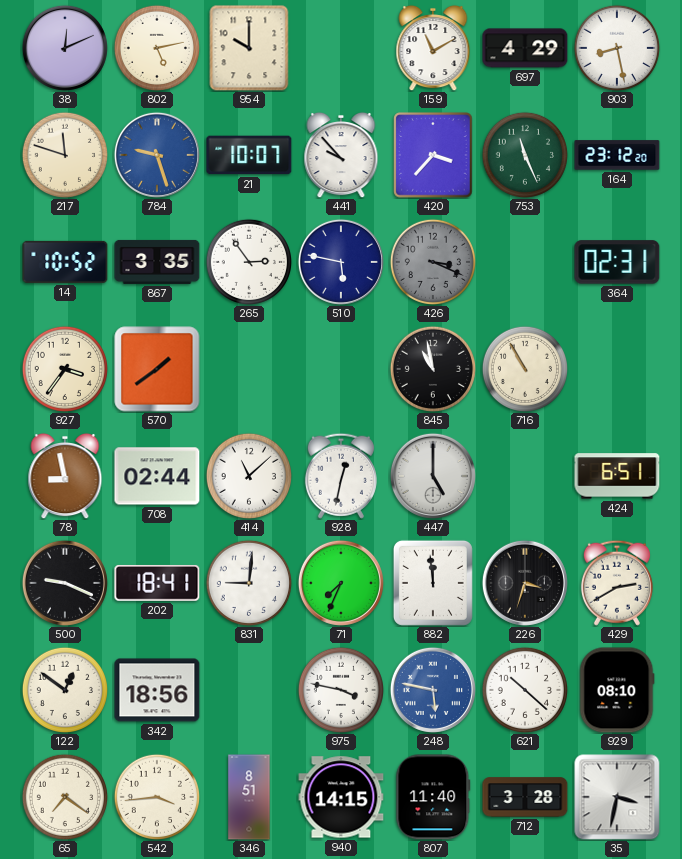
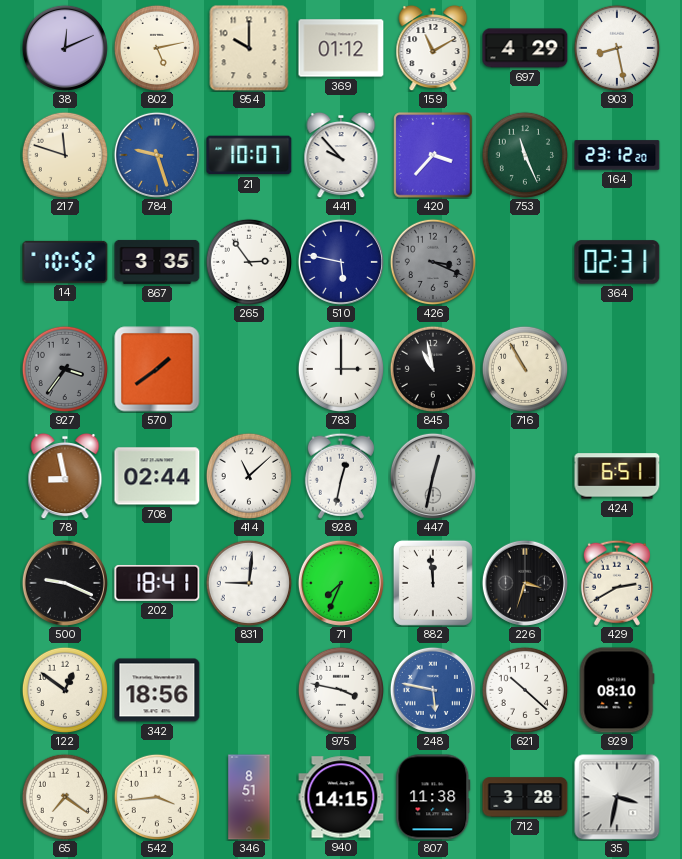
369: none -> 01:12
927 dial: cream -> grey
783: none -> 3:00
447: 5:00 -> 12:32
807: 11:40 -> 11:38
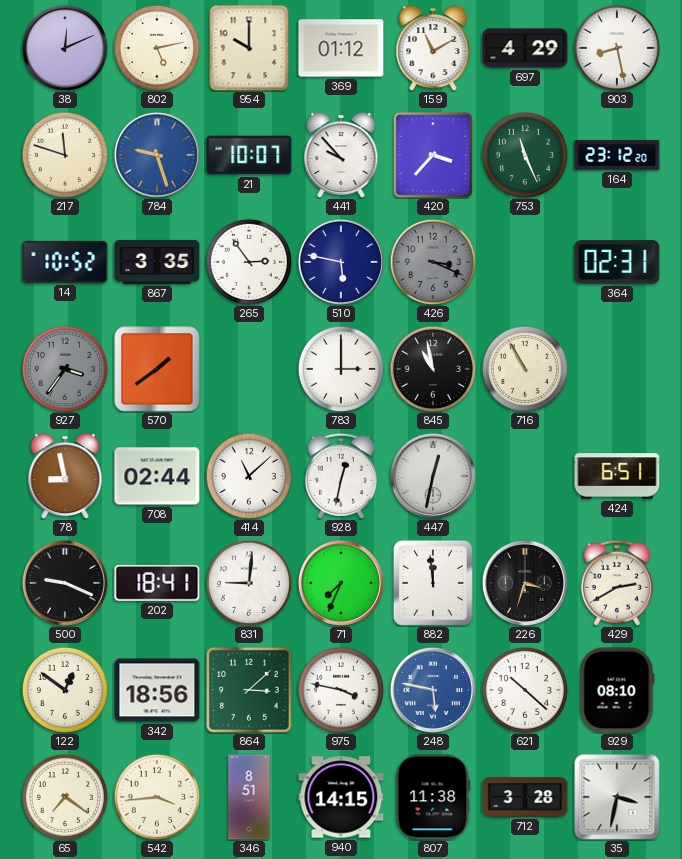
864: none -> 3:08
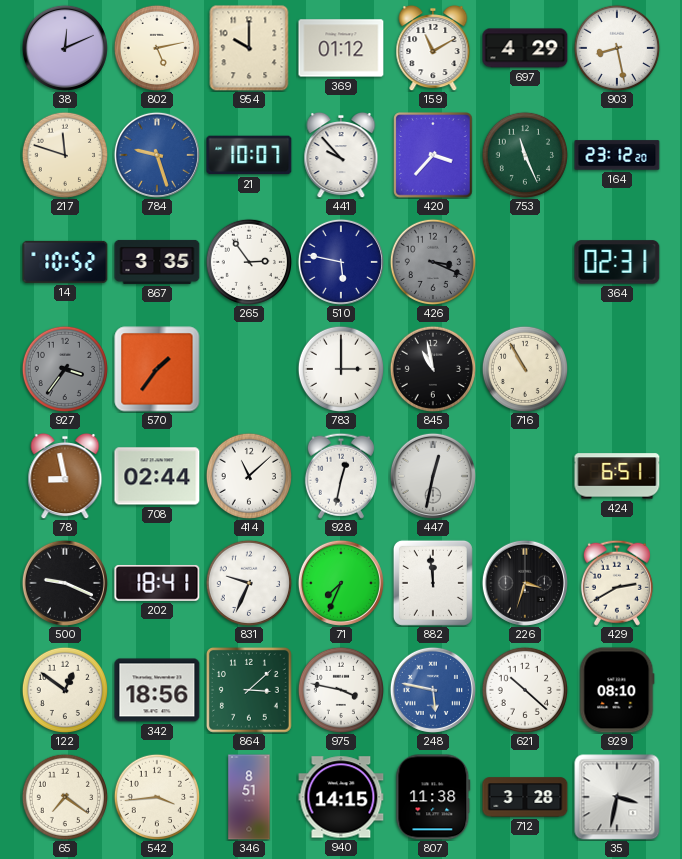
570: 1:39 -> 1:36
831: 9:01 -> 9:34
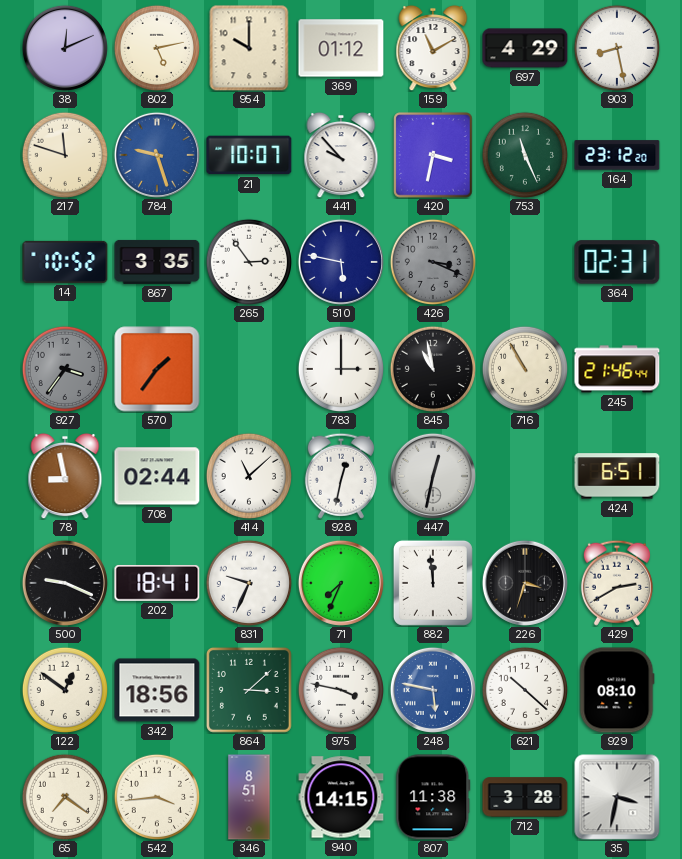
420: 3:37 -> 3:32
245: none -> 21:46
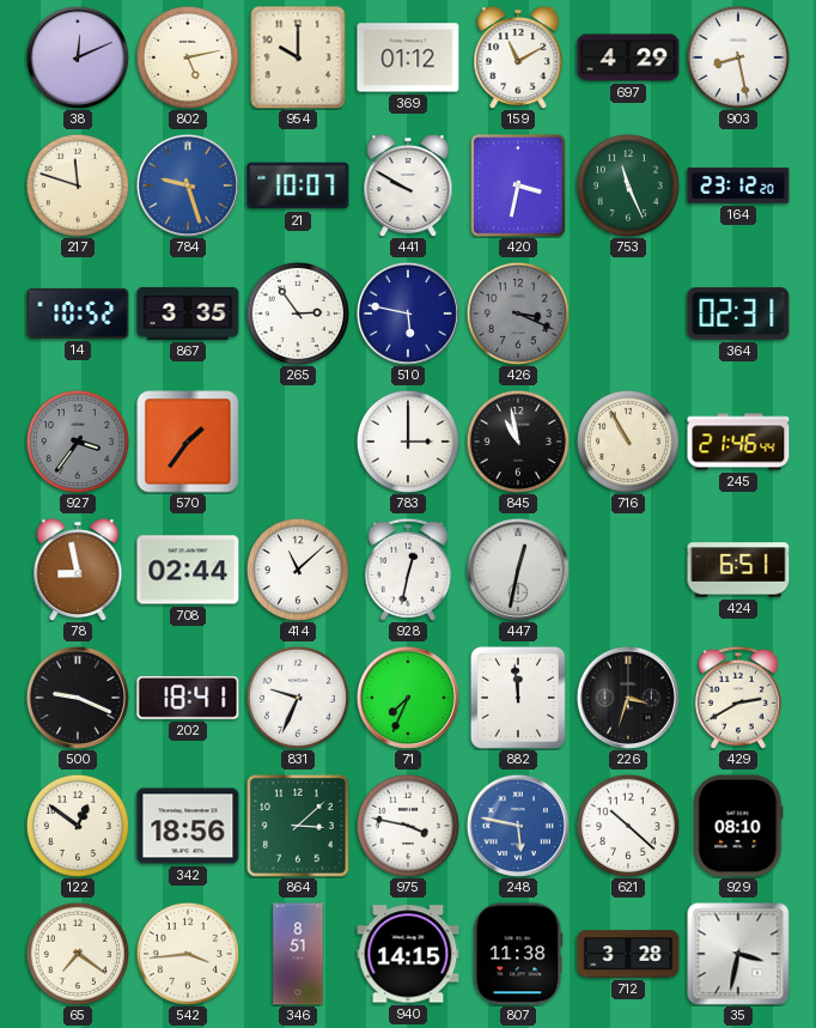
441: 9:53 -> 9:50
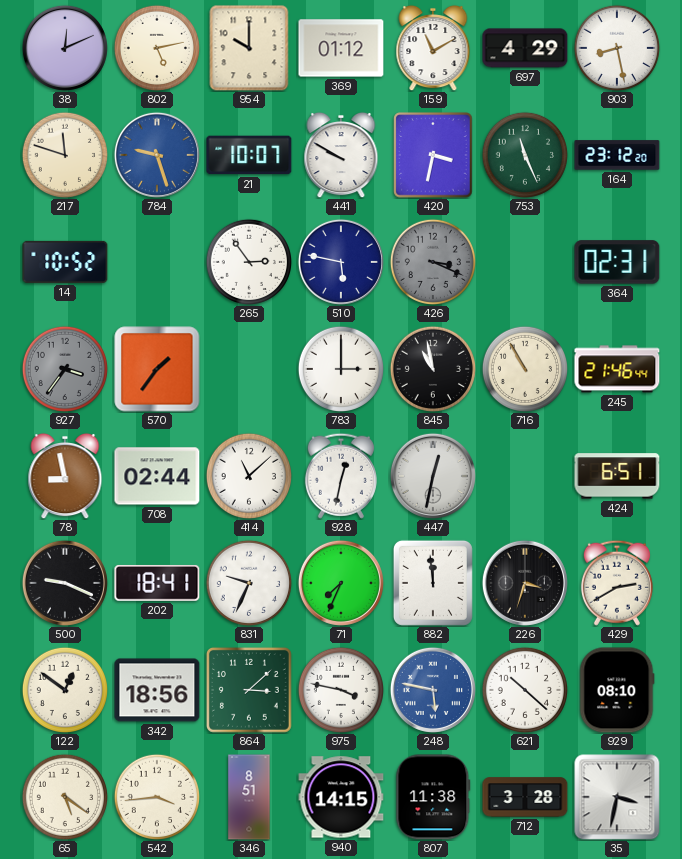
867: 3:35 -> none
65: 7:21 -> 5:21
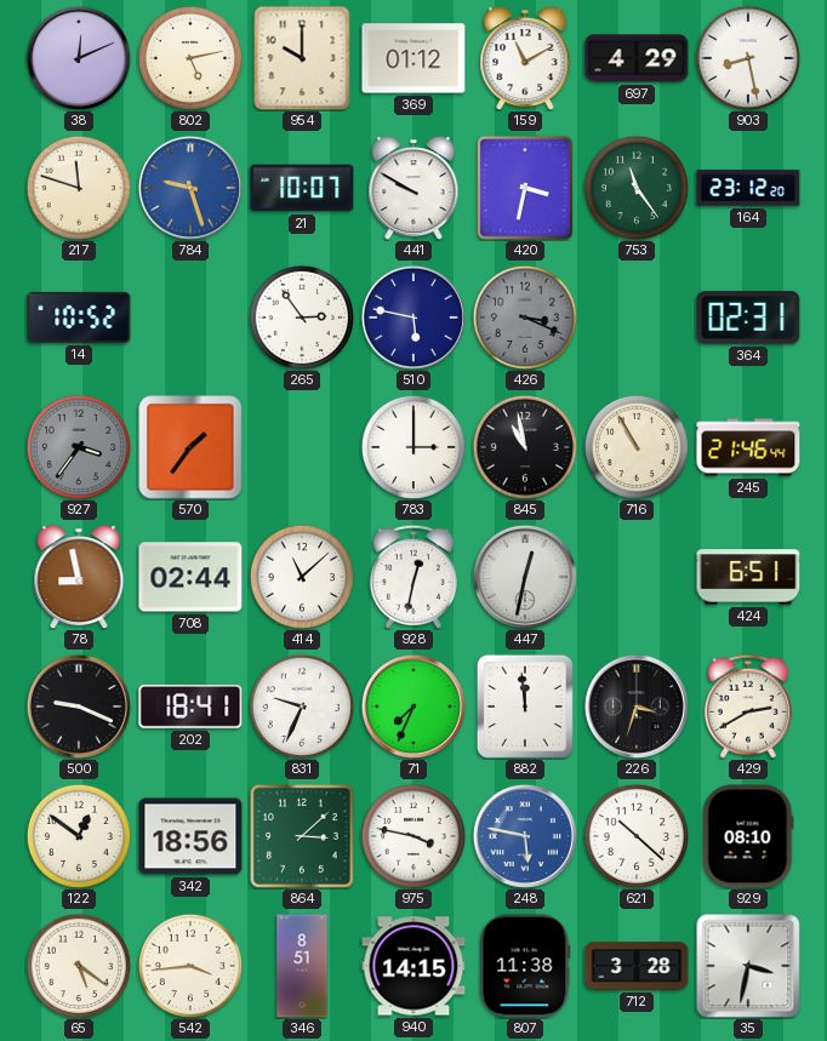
753: 11:26 -> 11:24
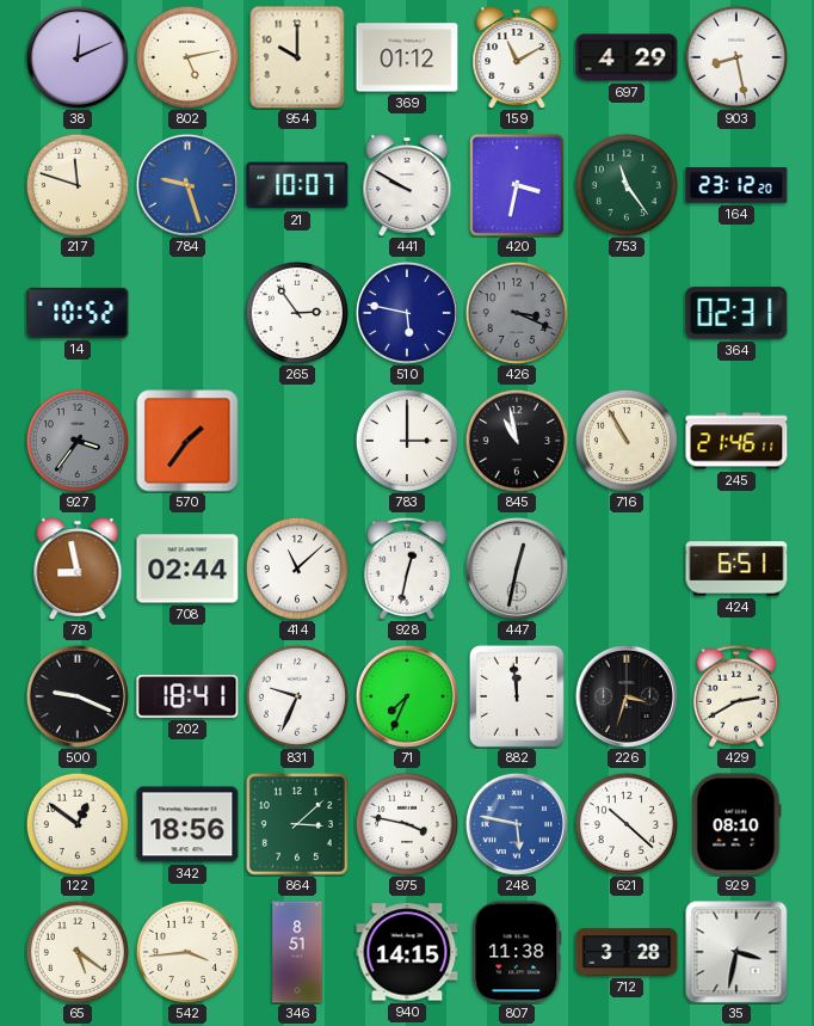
245: 21:46:44 -> 21:46:11
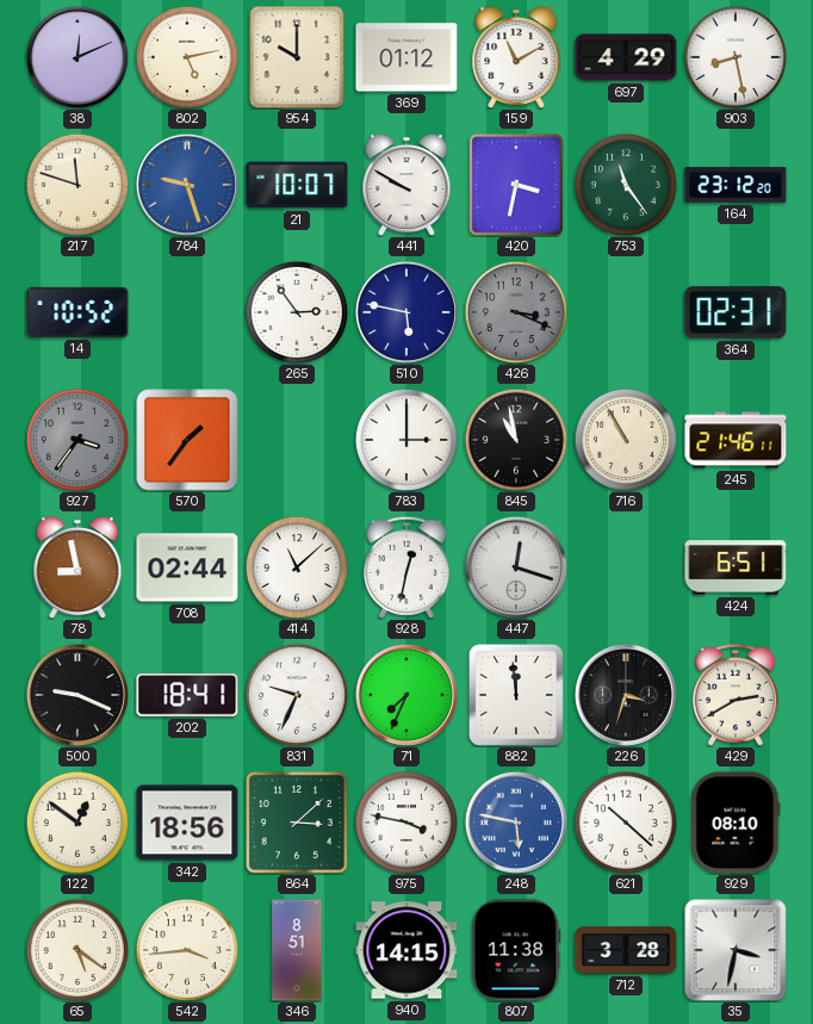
447: 12:32 -> 12:18
